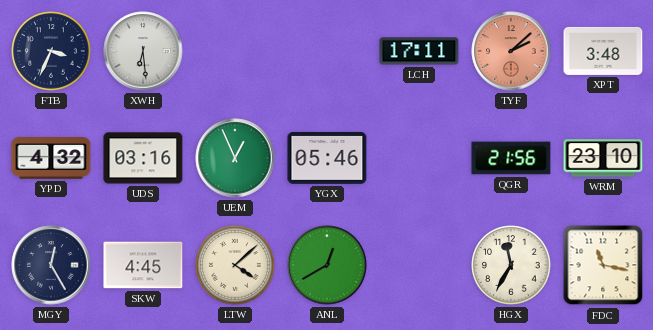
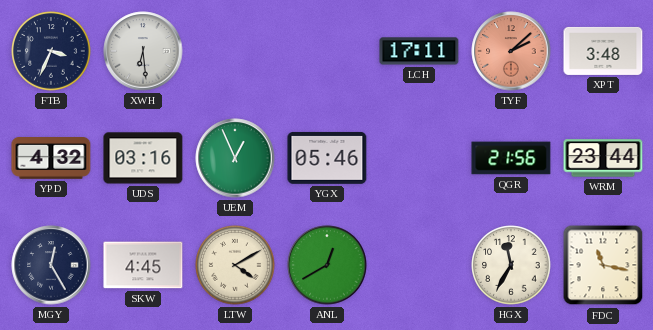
WRM: 23:10 -> 23:44
LTW: 4:08 -> 4:10
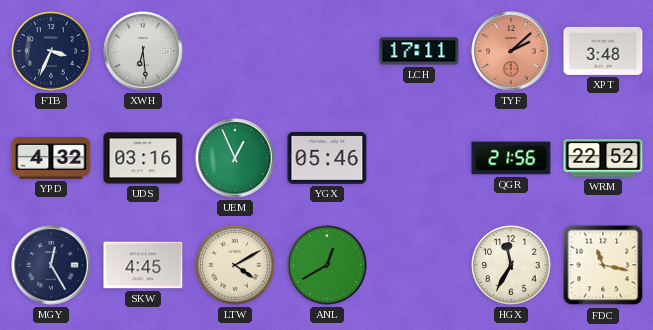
WRM: 23:44 -> 22:52
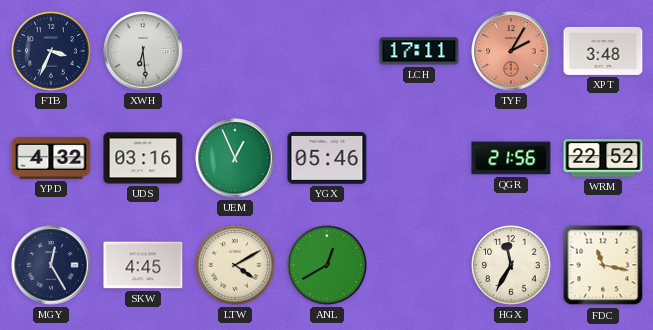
TYF: 2:08 -> 2:05
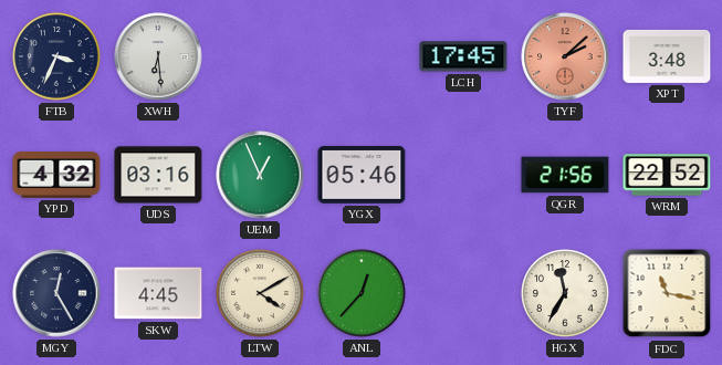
LCH: 17:11 -> 17:45
TYF: 2:05 -> 2:08
ANL: 12:40 -> 12:37
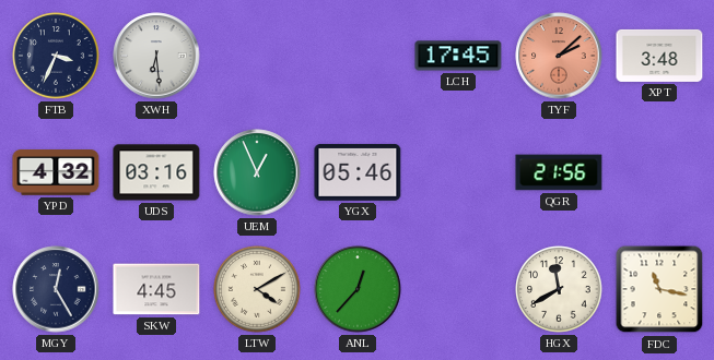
WRM: 22:52 -> none
HGX: 11:35 -> 11:40
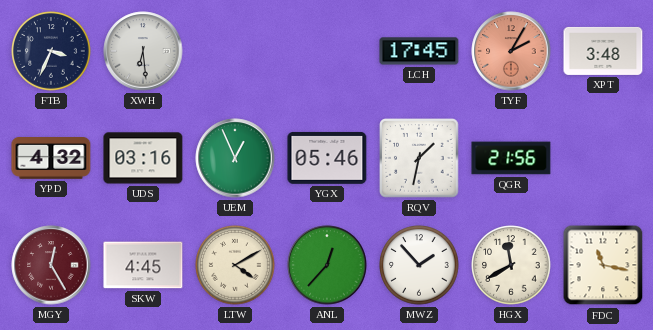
TYF: 2:08 -> 2:05
RQV: none -> 1:32
MGY dial: navy -> burgundy
MWZ: none -> 1:53
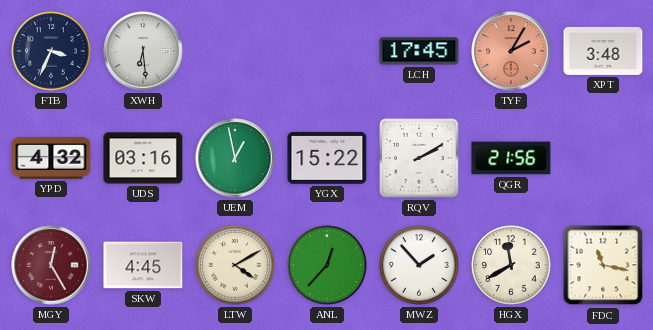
UEM: 12:56 -> 12:58
YGX: 05:46 -> 15:22
RQV: 1:32 -> 2:10
